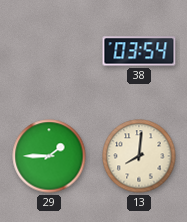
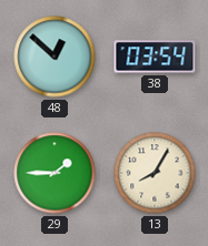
48: none -> 12:52
13: 8:01 -> 8:05
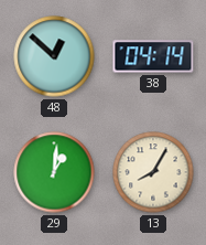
38: 03:54 -> 04:14
29: 1:45 -> 1:01
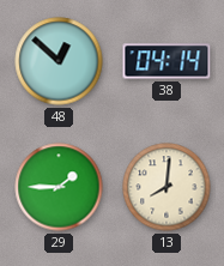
29: 1:01 -> 1:45
13: 8:05 -> 8:01
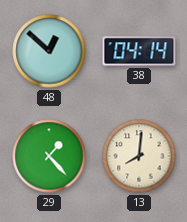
29: 1:45 -> 1:23
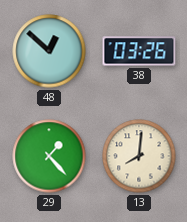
38: 04:14 -> 03:26
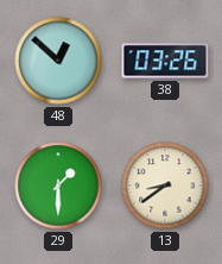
29: 1:23 -> 1:30
13: 8:01 -> 8:39
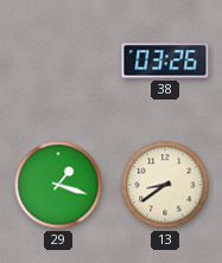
48: 12:52 -> none
29: 1:30 -> 1:18
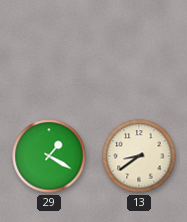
38: 03:26 -> none
29: 1:18 -> 1:20
